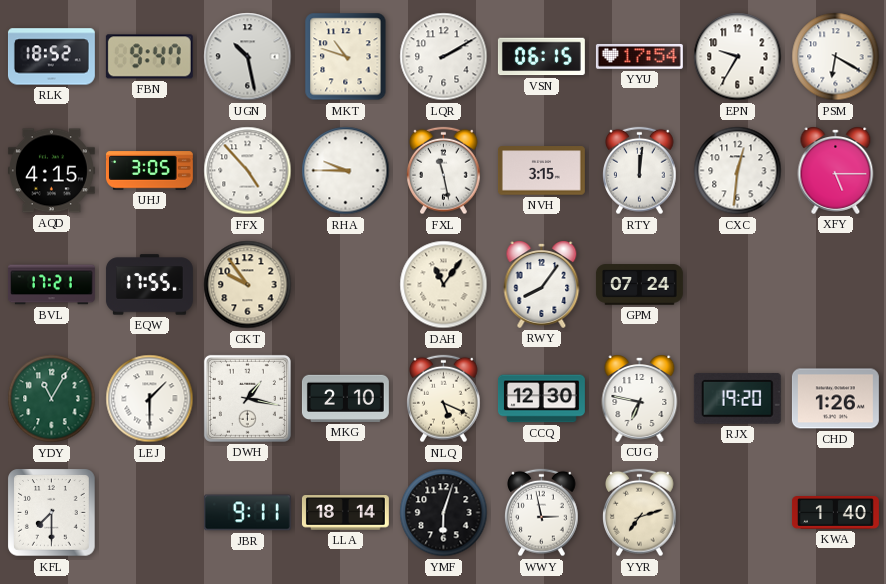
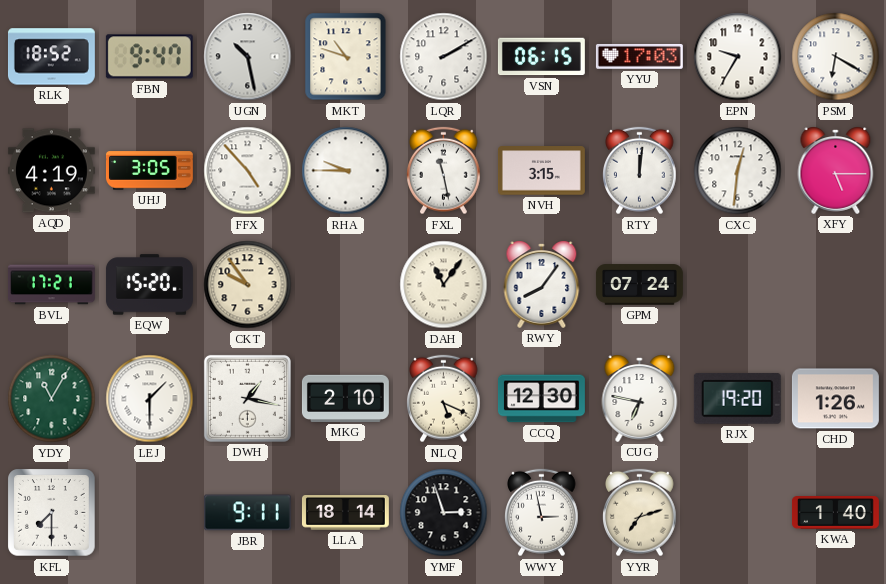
YYU: 17:54 -> 17:03
AQD: 4:15 -> 4:19
EQW: 17:55 -> 15:20
YMF: 6:03 -> 2:57
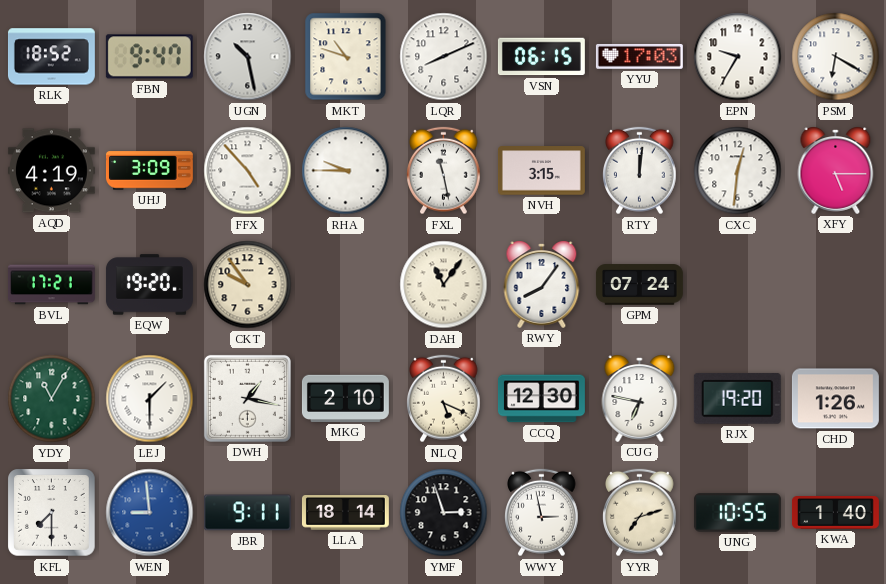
LQR: 2:10 -> 8:11
UHJ: 3:05 -> 3:09
EQW: 15:20 -> 19:20
WEN: none -> 8:59
UNG: none -> 10:55
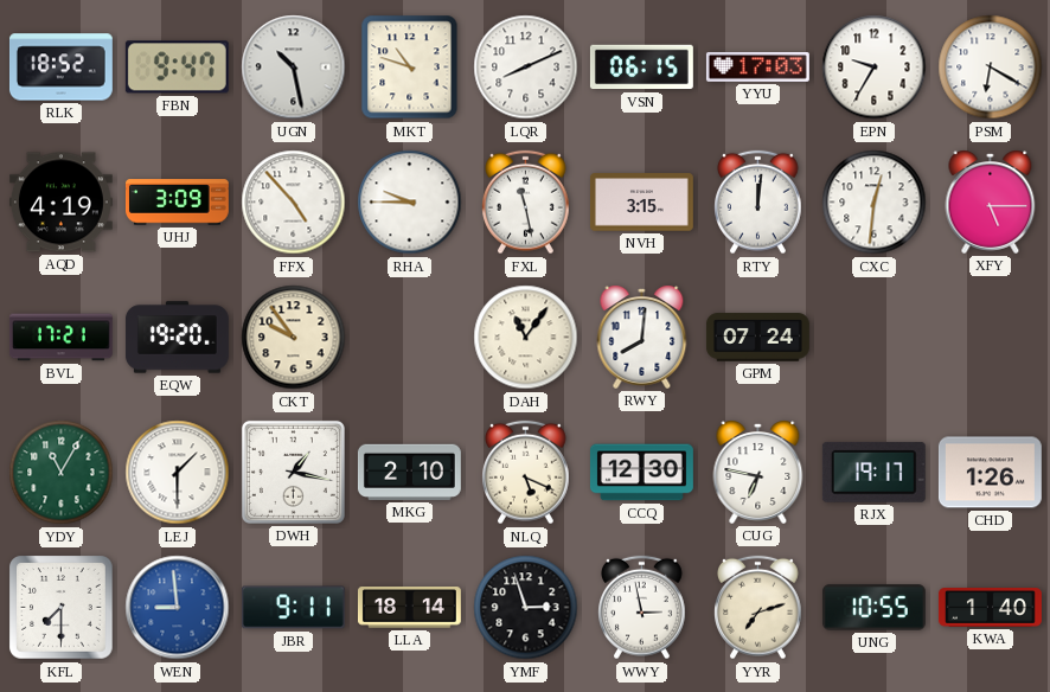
RWY: 8:06 -> 8:01
RJX: 19:20 -> 19:17
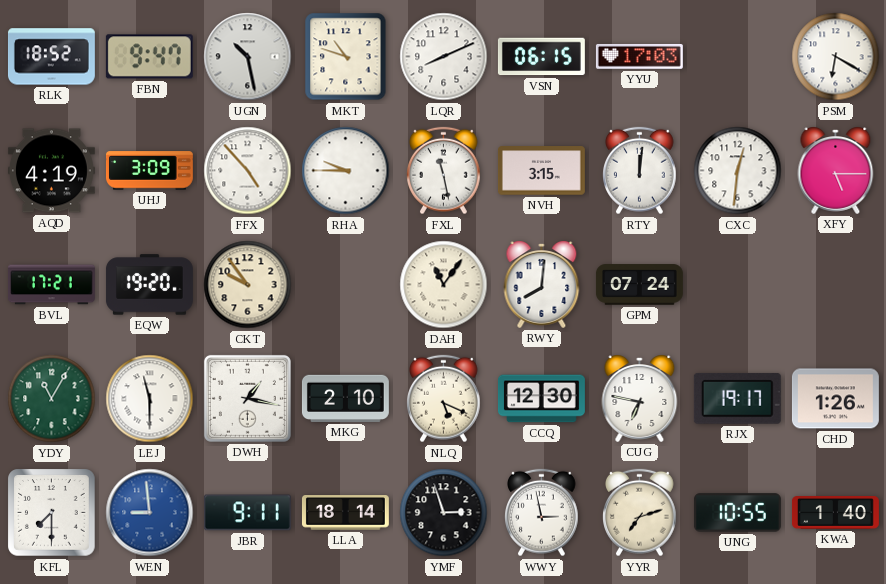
EPN: 9:35 -> none
LEJ: 1:30 -> 11:30
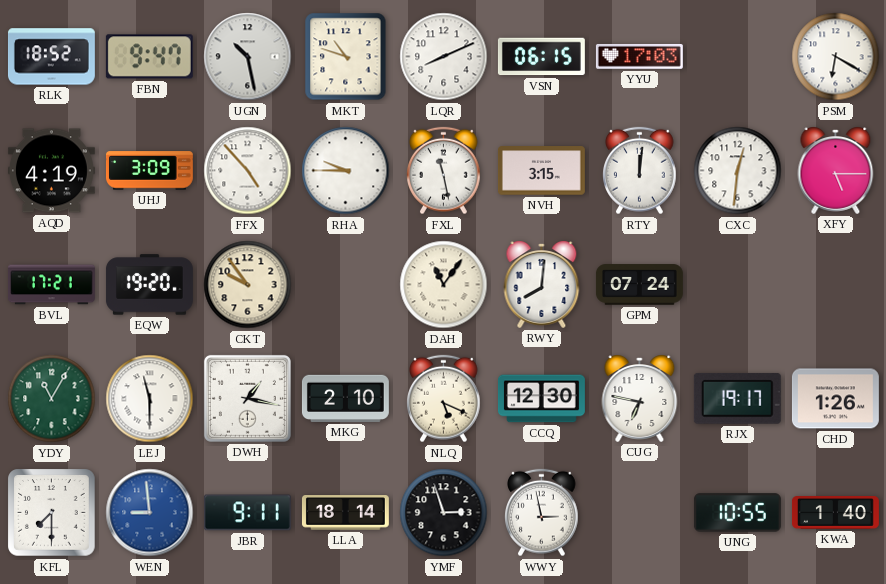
YYR: 7:12 -> none
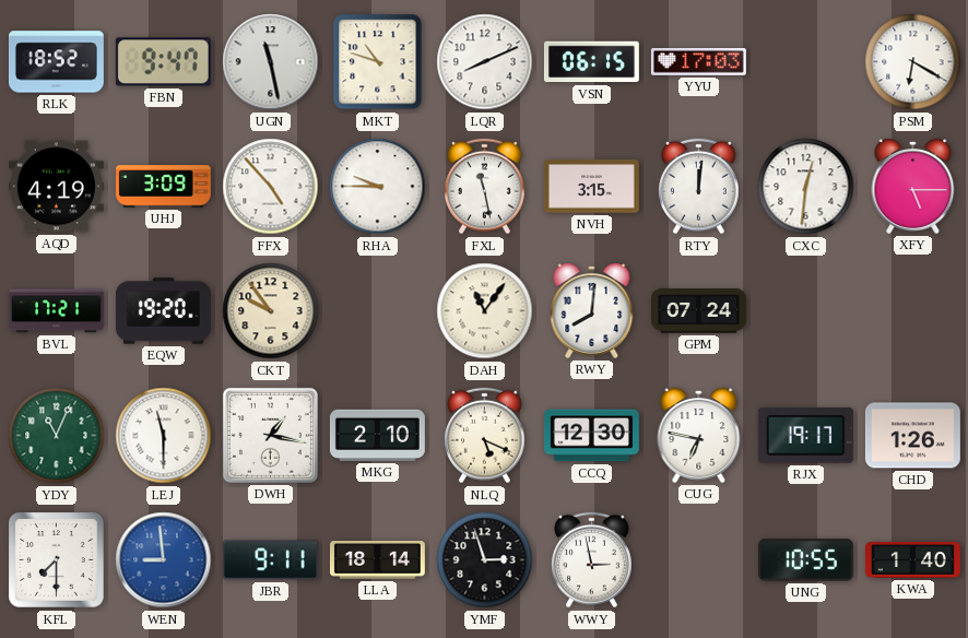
UGN: 10:28 -> 11:28
YDY: 11:05 -> 11:04
